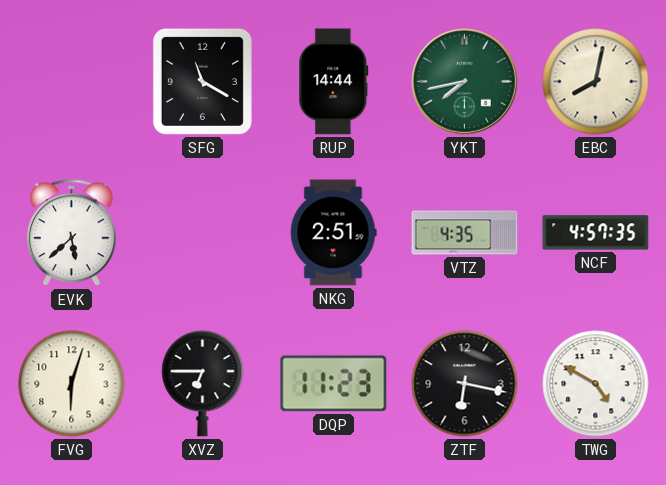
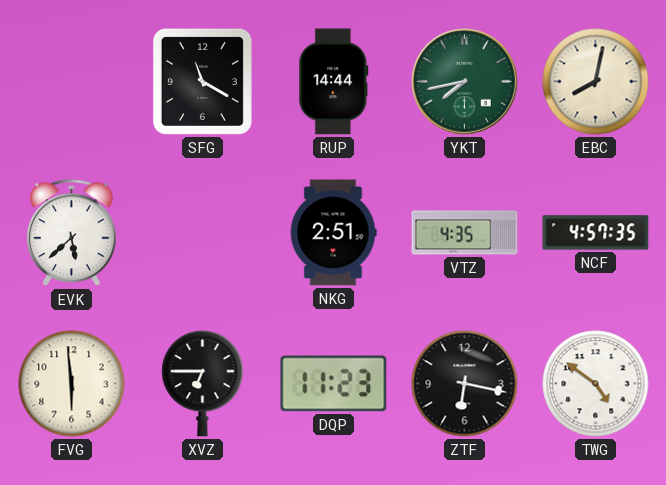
FVG: 6:03 -> 5:59
TWG: 4:50 -> 4:51
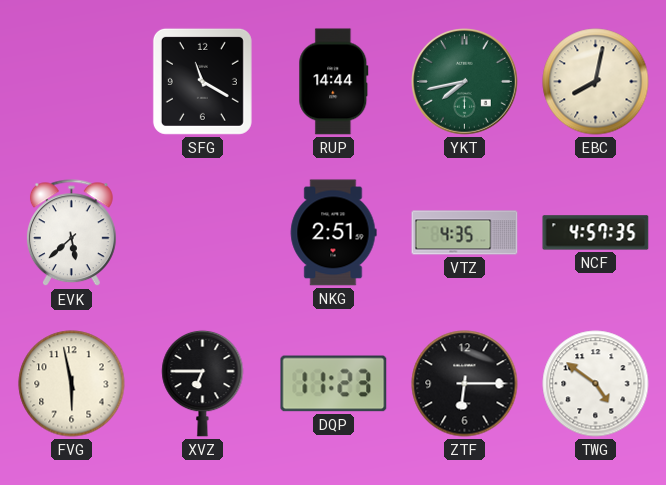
FVG: 5:59 -> 5:58
ZTF: 6:17 -> 6:15
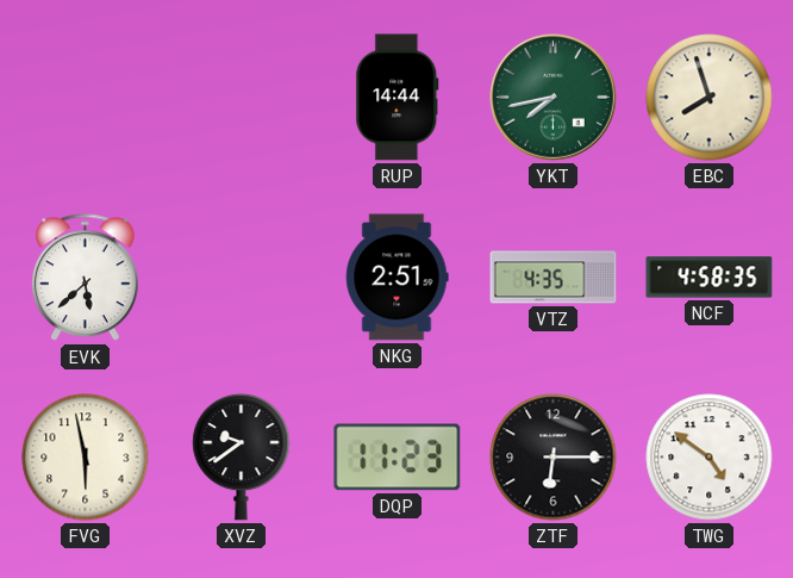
SFG: 11:20 -> none
EBC: 8:02 -> 7:57
NCF: 4:57 -> 4:58
XVZ: 6:45 -> 9:39
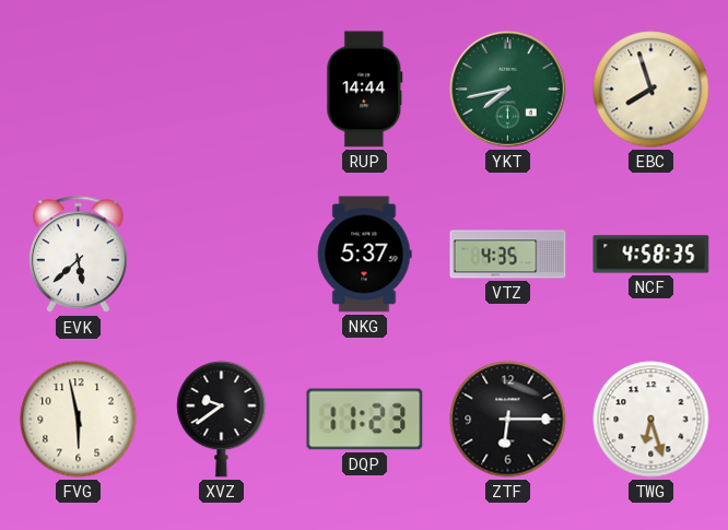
NKG: 2:51 -> 5:37
TWG: 4:51 -> 6:27
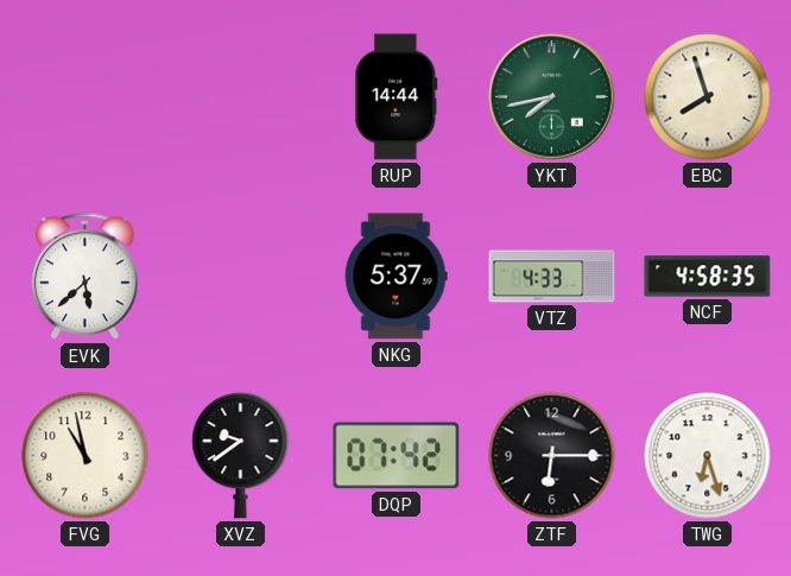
VTZ: 4:35 -> 4:33
FVG: 5:58 -> 10:58
DQP: 11:23 -> 07:42
